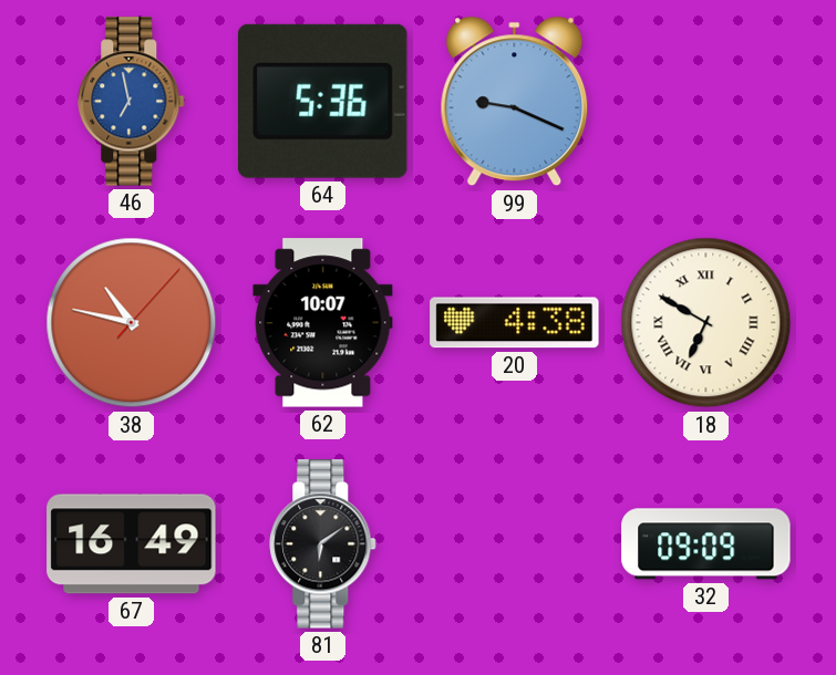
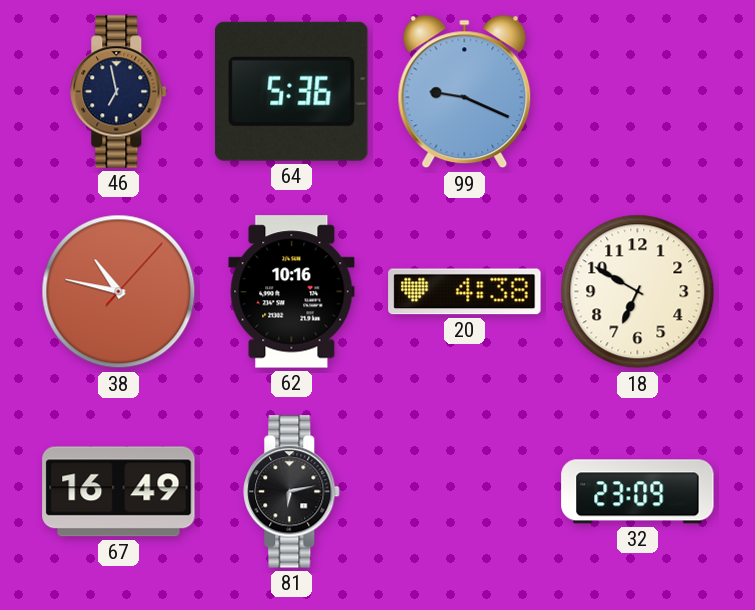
46 dial: blue -> navy
62: 10:07 -> 10:16
18 numerals: Roman -> Arabic
81: 6:09 -> 6:13
32: 09:09 -> 23:09
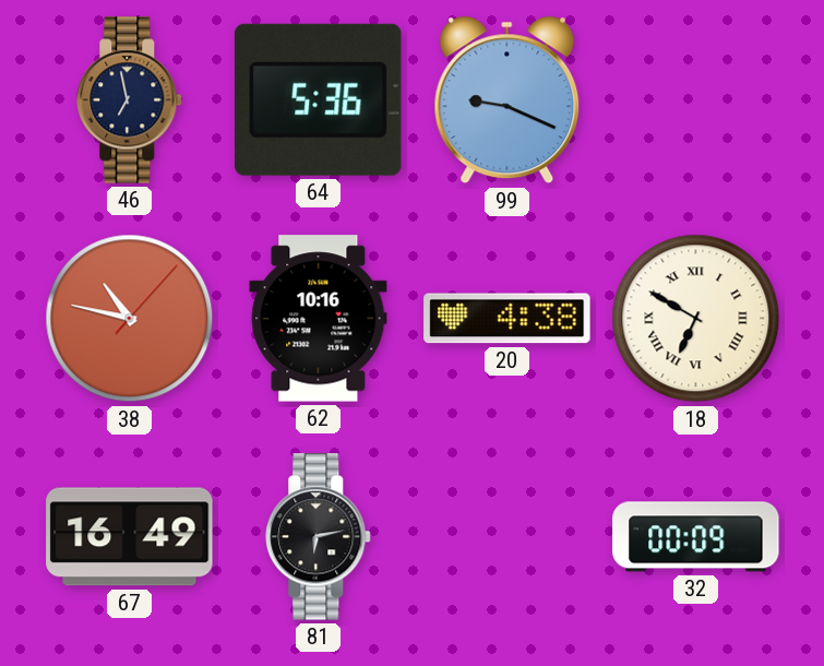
18 numerals: Arabic -> Roman
32: 23:09 -> 00:09
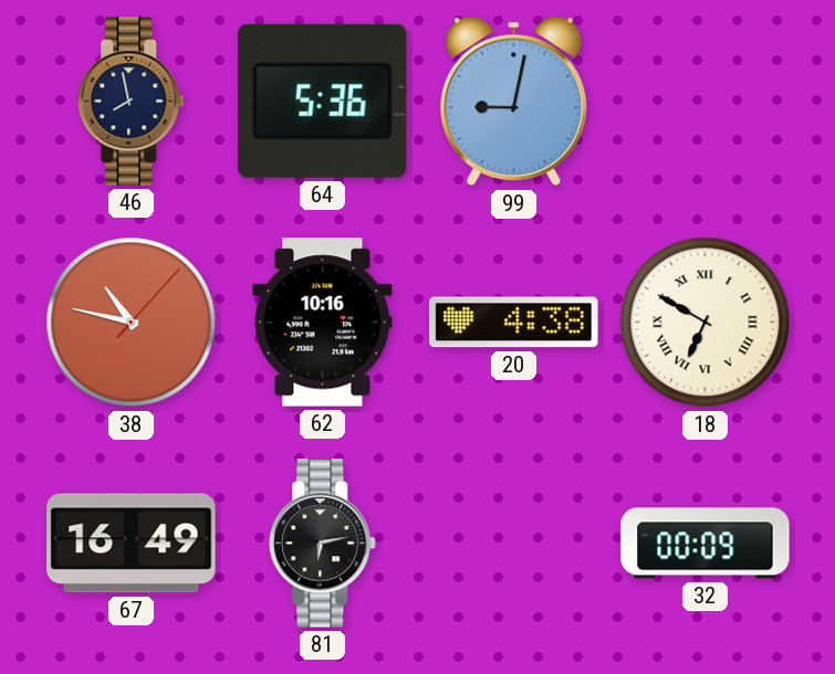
46: 6:58 -> 7:58
99: 9:19 -> 9:02
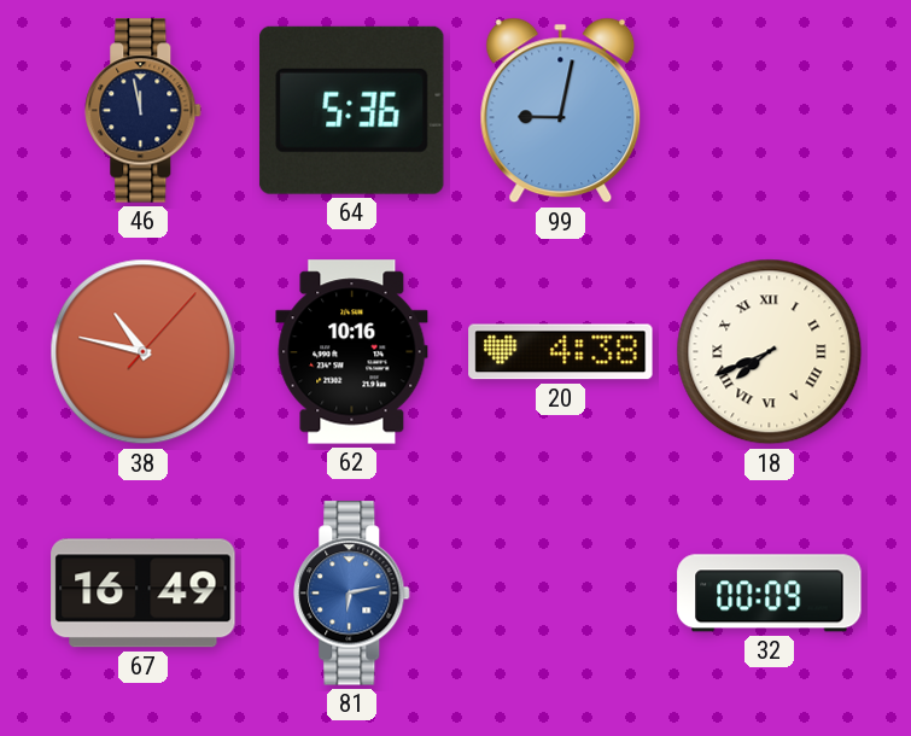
46: 7:58 -> 11:58
18: 6:50 -> 7:41
81 dial: black -> blue
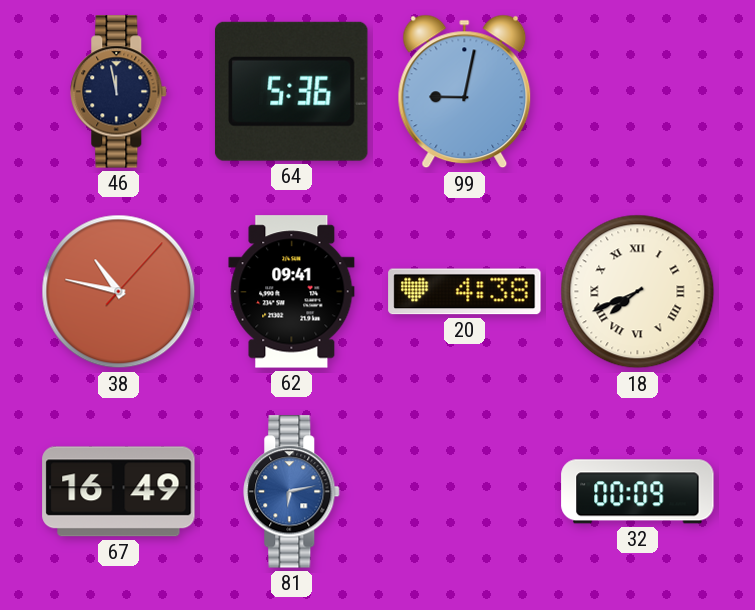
62: 10:16 -> 09:41
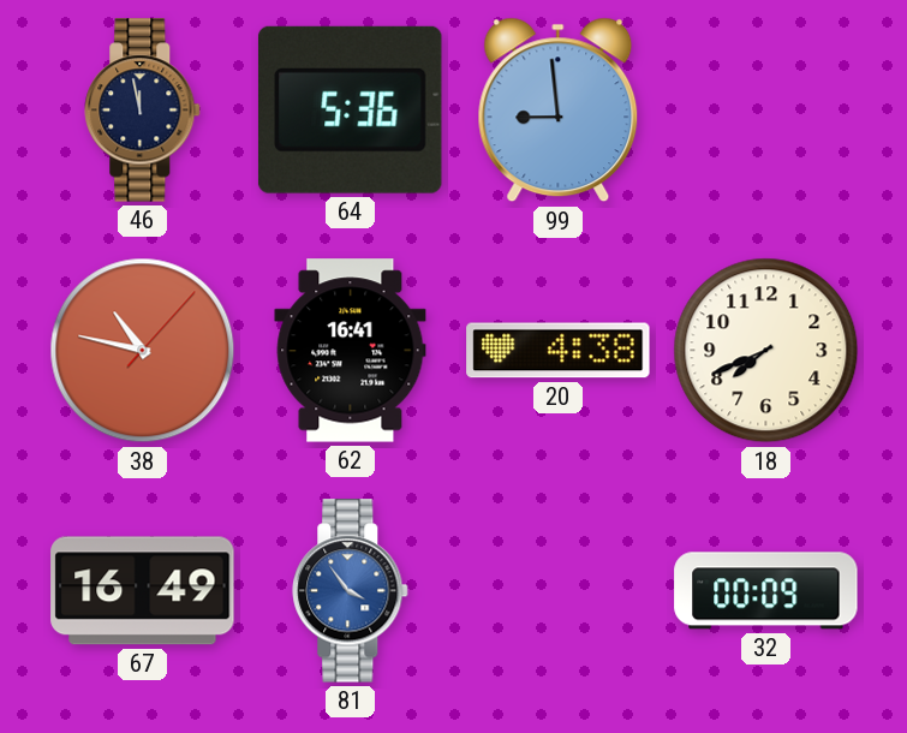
99: 9:02 -> 8:59
62: 09:41 -> 16:41
18 numerals: Roman -> Arabic
81: 6:13 -> 3:54
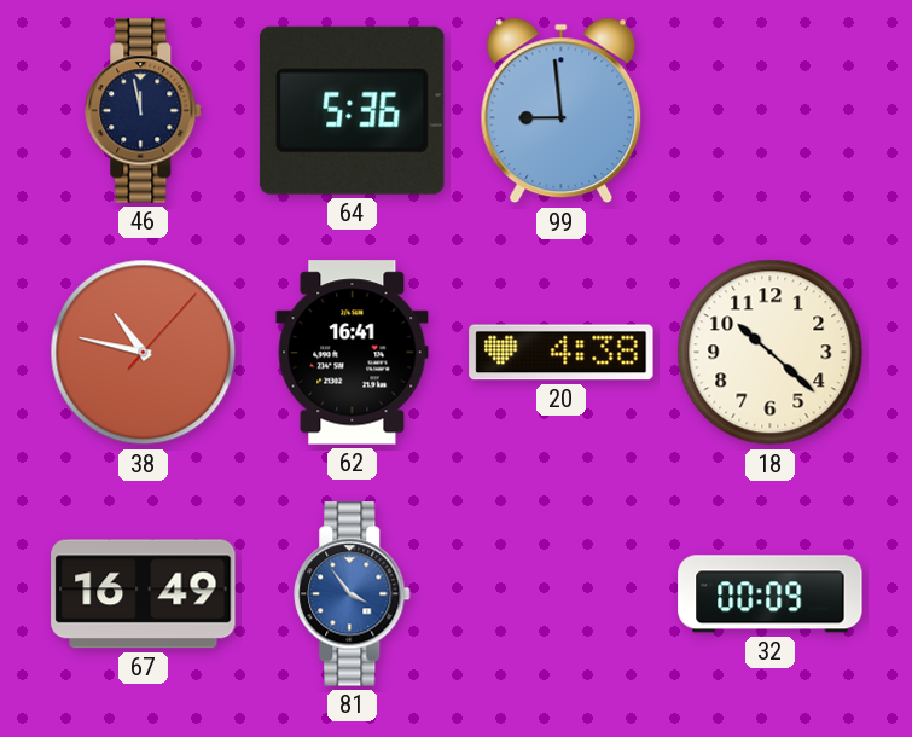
18: 7:41 -> 10:22
